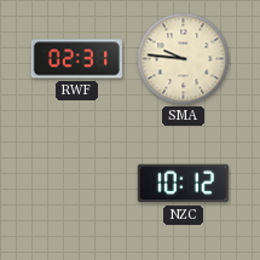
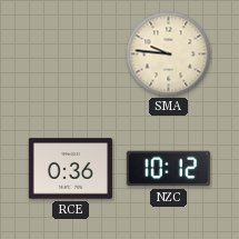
RWF: 02:31 -> none
RCE: none -> 0:36
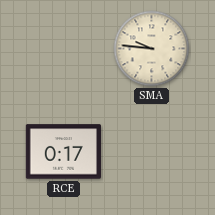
RCE: 0:36 -> 0:17
NZC: 10:12 -> none
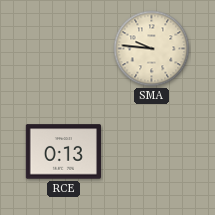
RCE: 0:17 -> 0:13
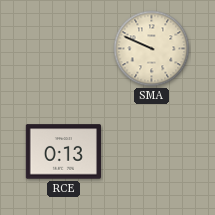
SMA: 9:46 -> 9:49
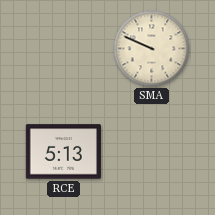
RCE: 0:13 -> 5:13
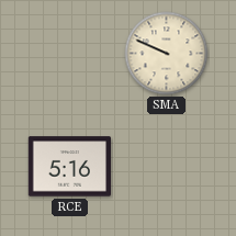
RCE: 5:13 -> 5:16
